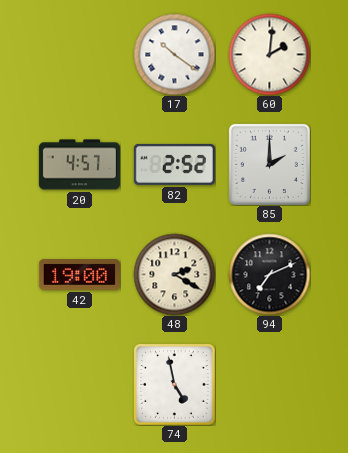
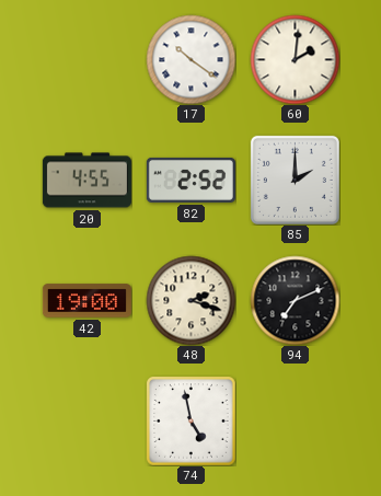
20: 4:57 -> 4:55
48: 2:20 -> 2:18
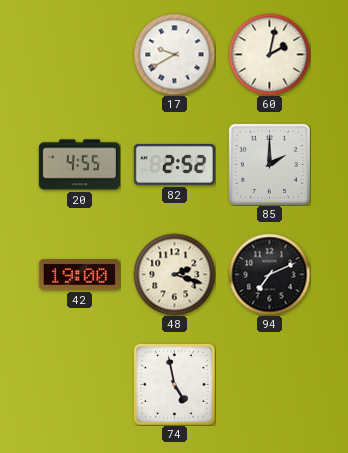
17: 10:21 -> 9:40
60: 2:01 -> 2:02
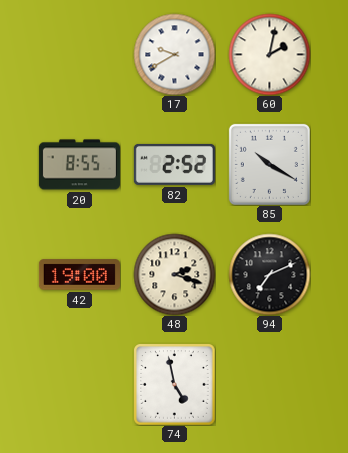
20: 4:55 -> 8:55
85: 2:00 -> 10:20
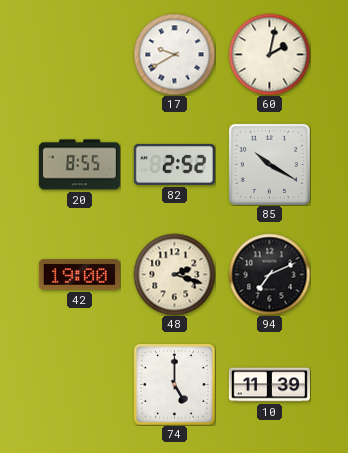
74: 4:58 -> 5:00
10: none -> 11:39
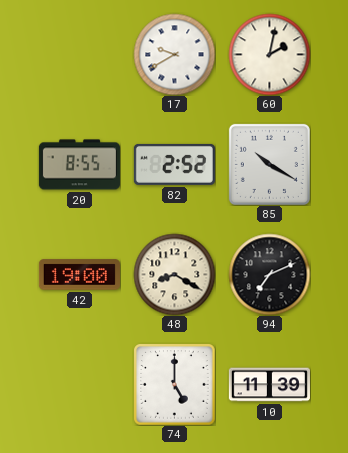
48: 2:18 -> 8:20
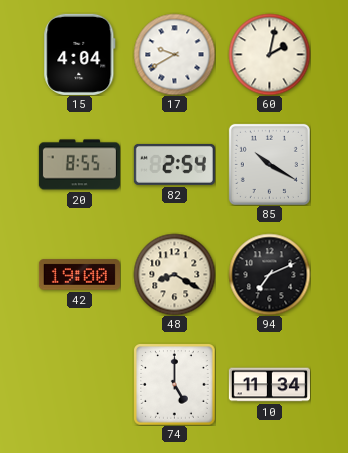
15: none -> 4:04
82: 2:52 -> 2:54
10: 11:39 -> 11:34
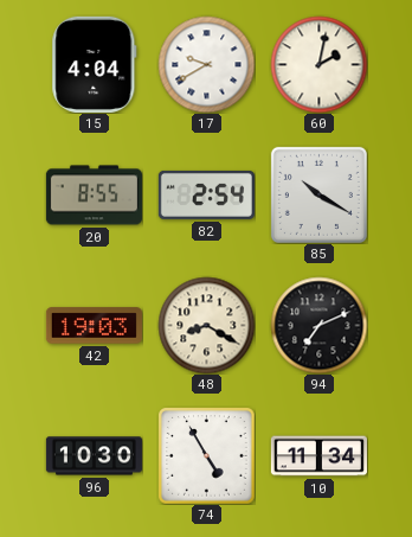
42: 19:00 -> 19:03
96: none -> 10:30
74: 5:00 -> 4:55
